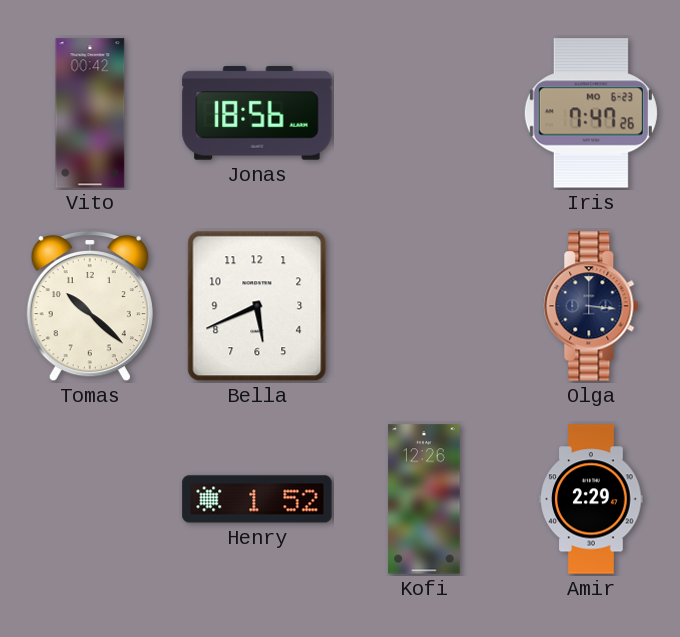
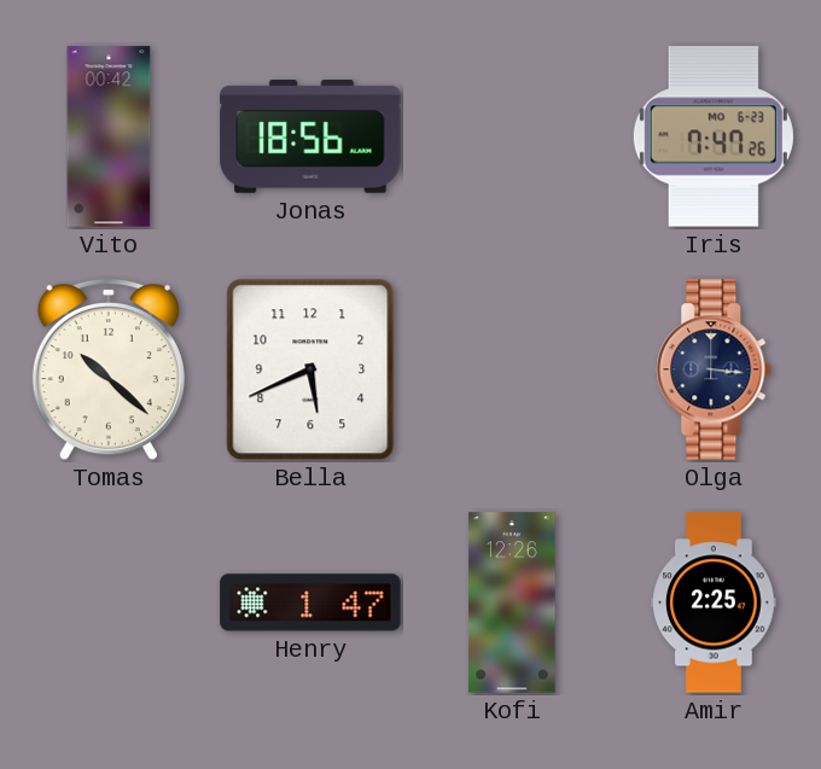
Henry: 1:52 -> 1:47
Amir: 2:29 -> 2:25
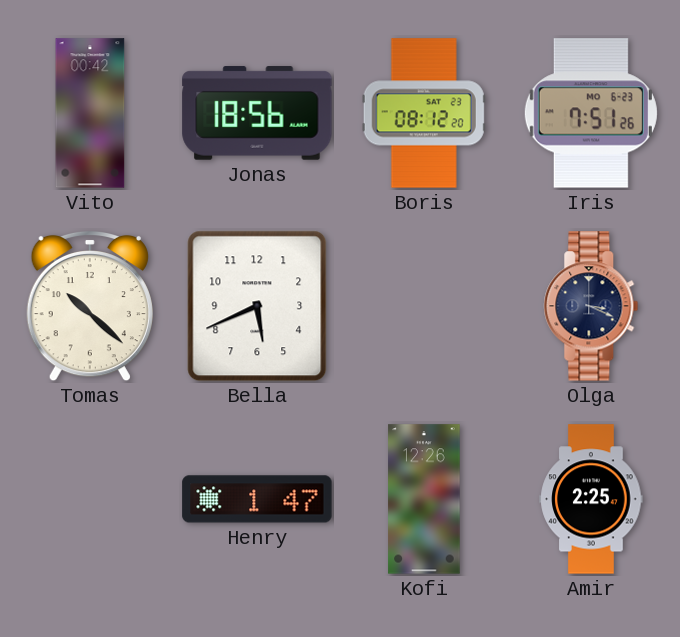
Boris: none -> 08:12
Iris: 7:47 -> 7:51
Olga: 3:16 -> 3:19
